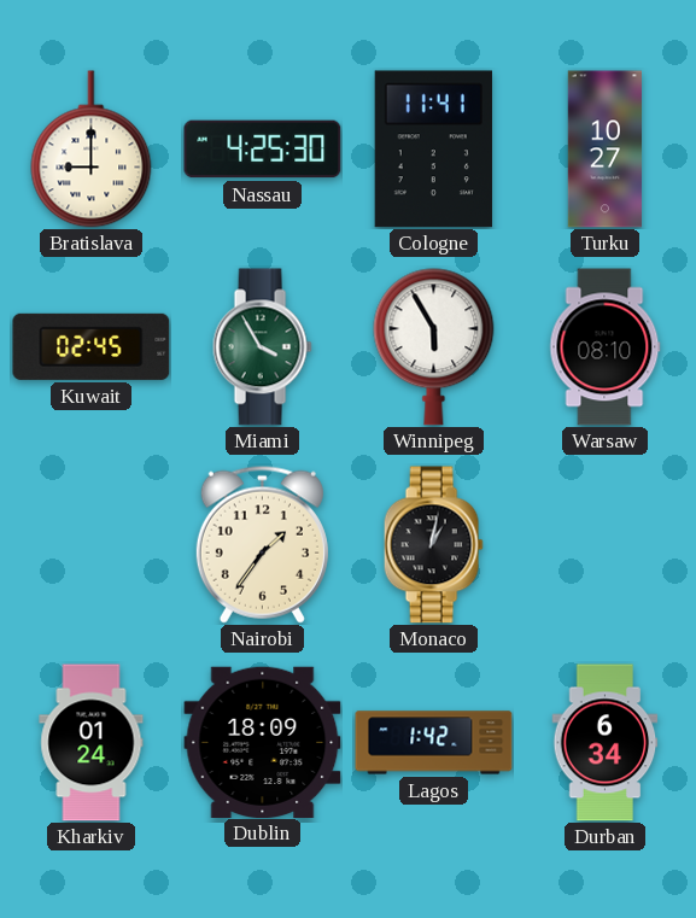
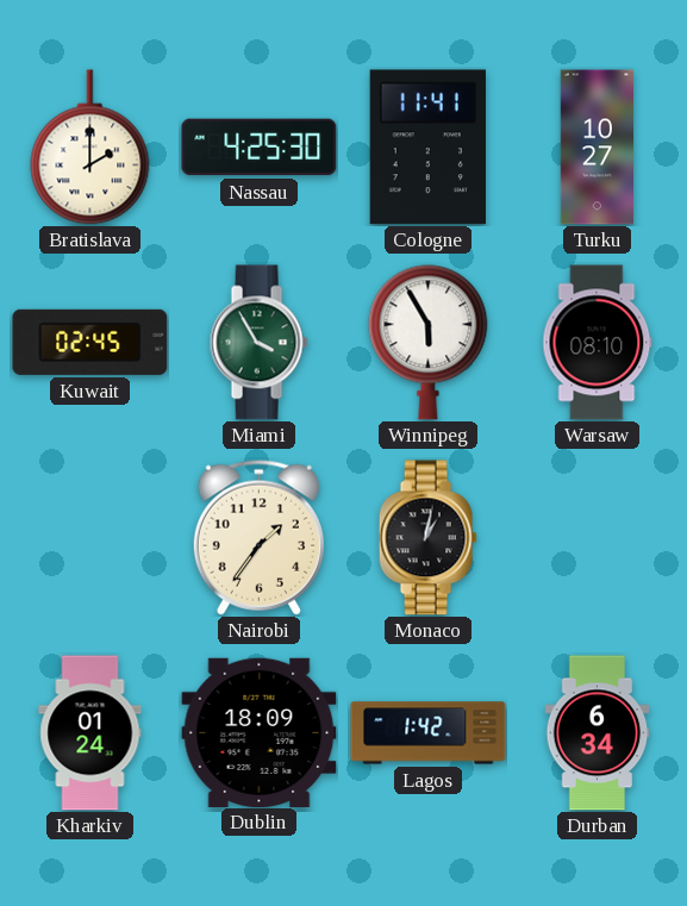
Bratislava: 9:00 -> 2:00
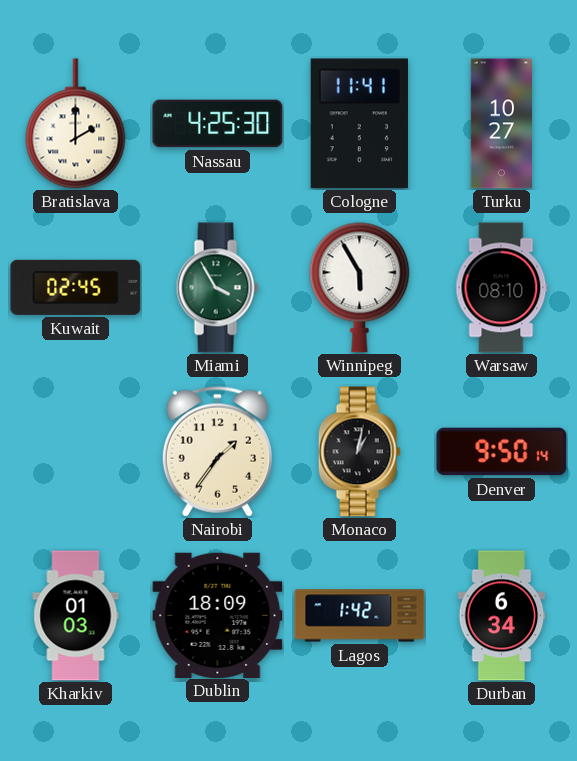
Denver: none -> 9:50
Kharkiv: 01:24 -> 01:03
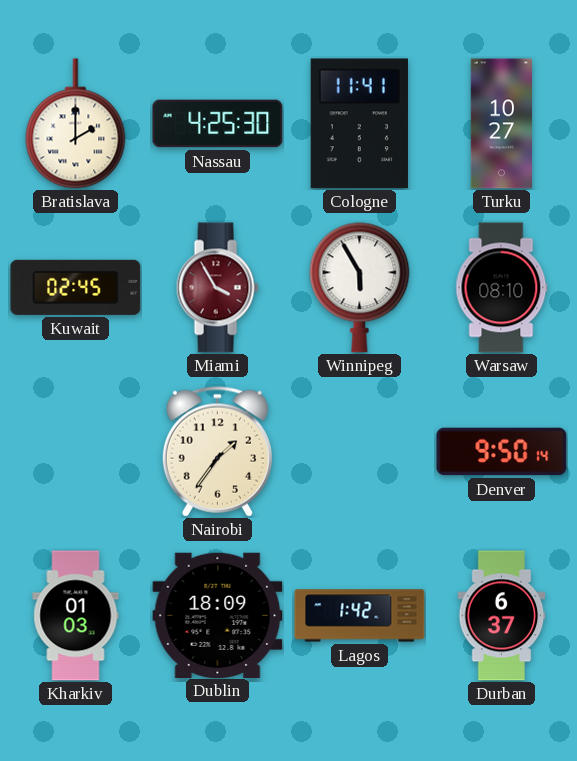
Miami dial: green -> burgundy
Monaco: 1:02 -> none
Durban: 6:34 -> 6:37
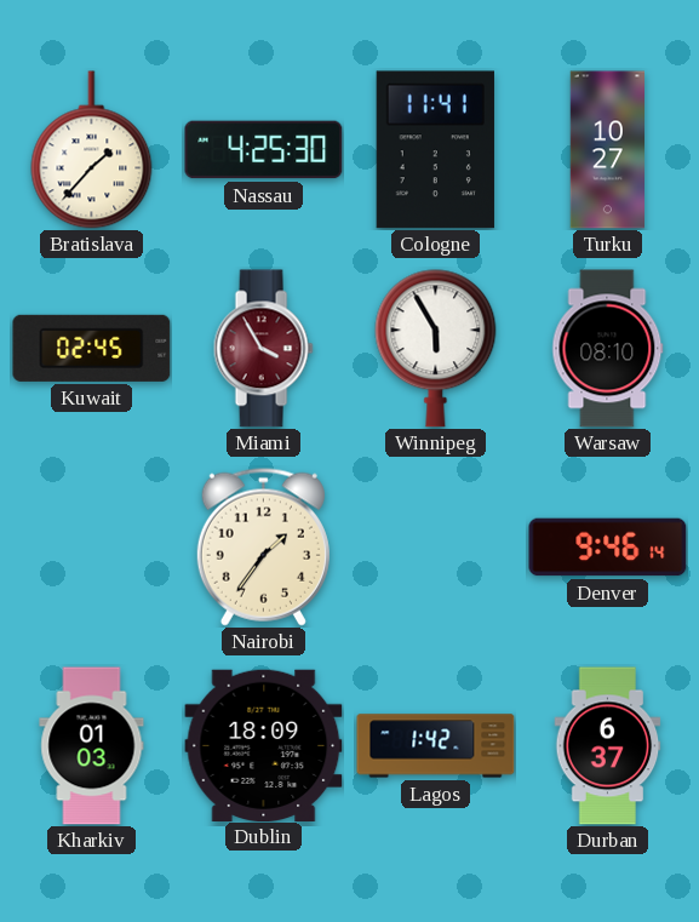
Bratislava: 2:00 -> 1:37
Denver: 9:50 -> 9:46
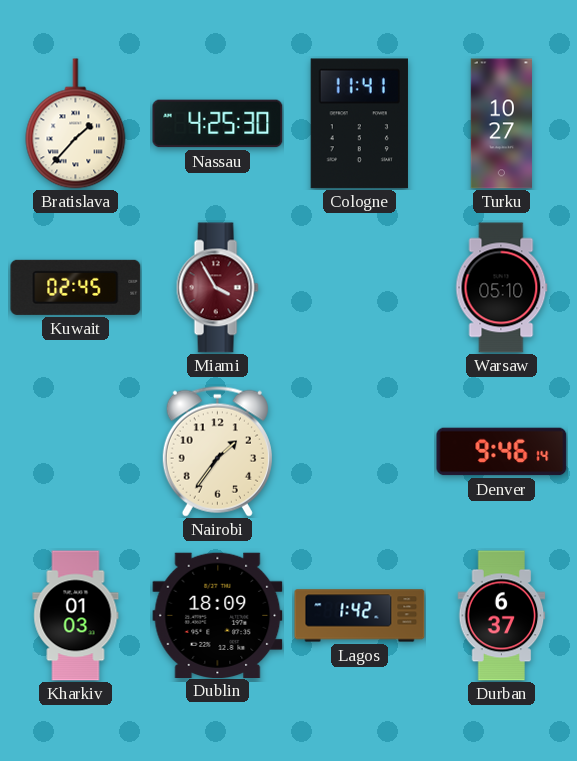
Winnipeg: 5:55 -> none
Warsaw: 08:10 -> 05:10
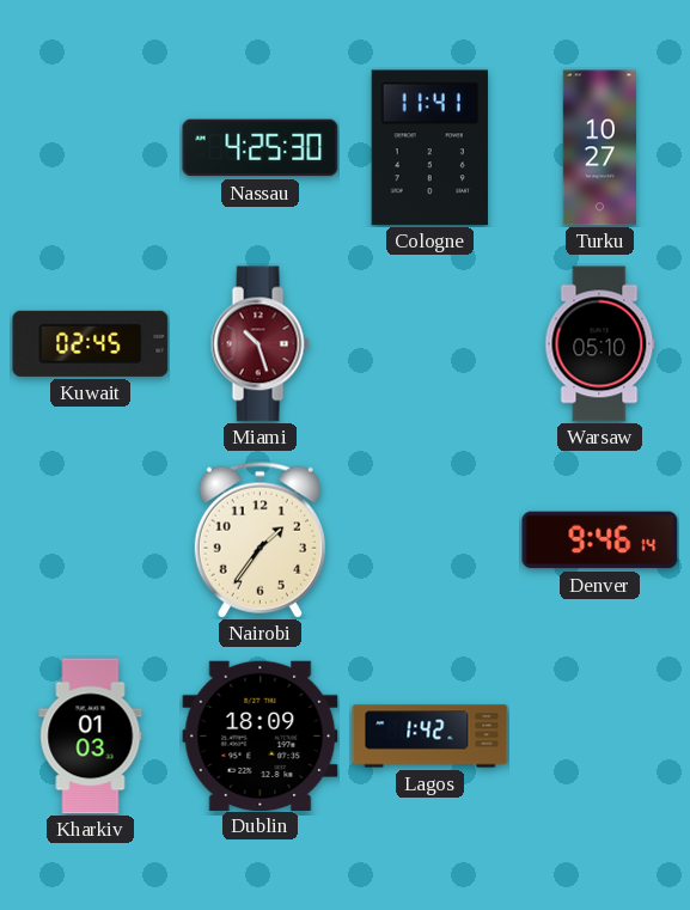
Bratislava: 1:37 -> none
Miami: 3:55 -> 10:27
Durban: 6:37 -> none
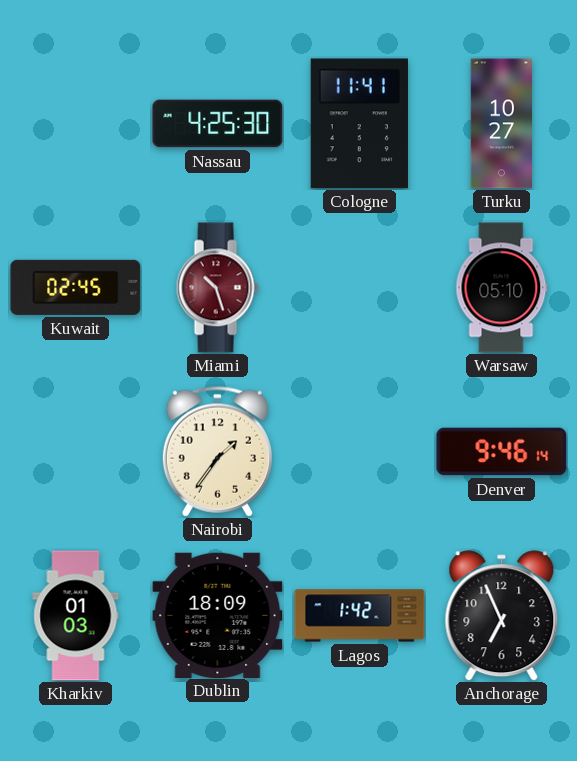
Anchorage: none -> 6:56
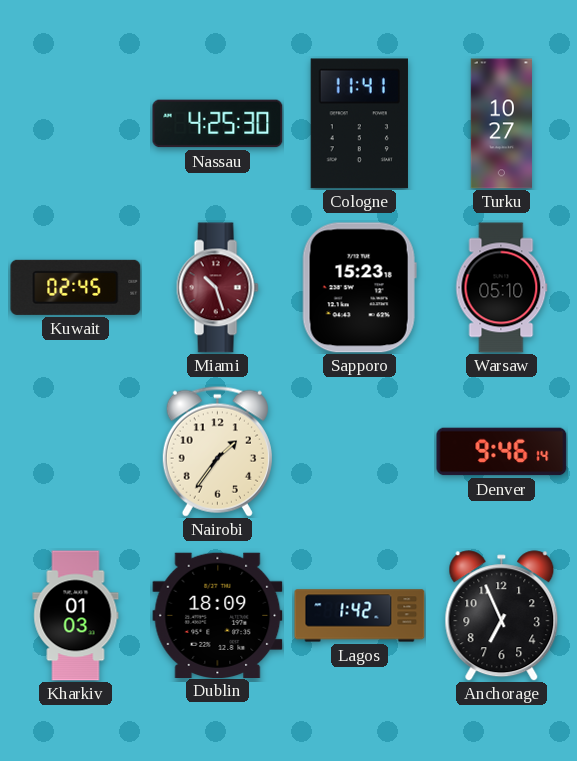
Sapporo: none -> 15:23
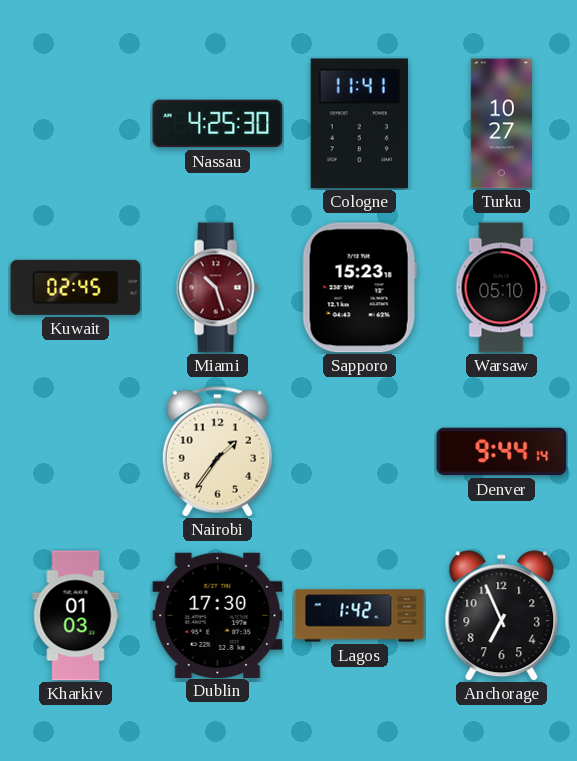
Denver: 9:46 -> 9:44
Dublin: 18:09 -> 17:30
